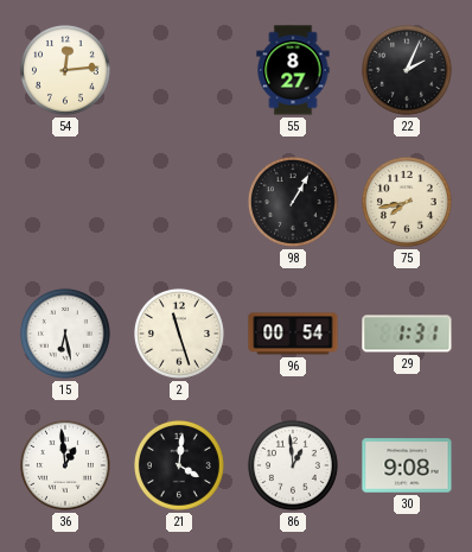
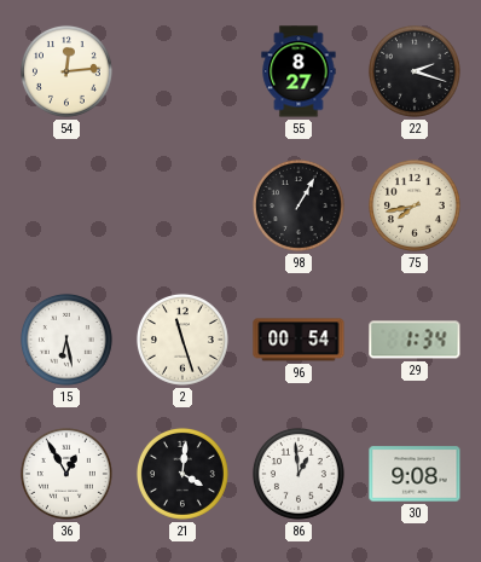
22: 2:04 -> 2:18
29: 1:31 -> 1:34
36: 12:59 -> 12:55
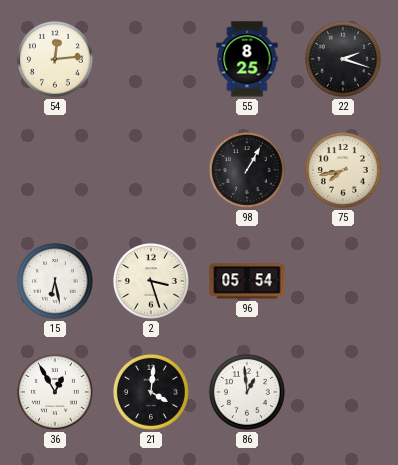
55: 8:27 -> 8:25
2: 11:27 -> 3:27
96: 00:54 -> 05:54
29: 1:34 -> none
30: 9:08 -> none
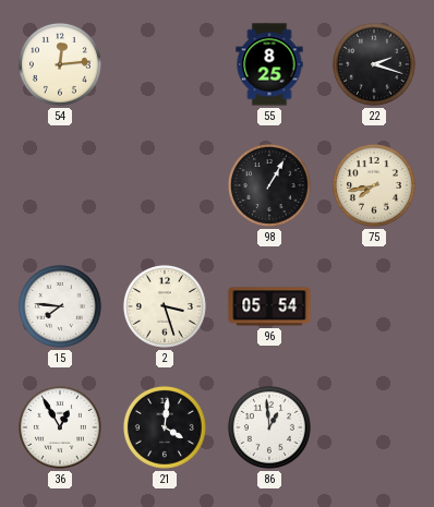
15: 6:28 -> 7:46
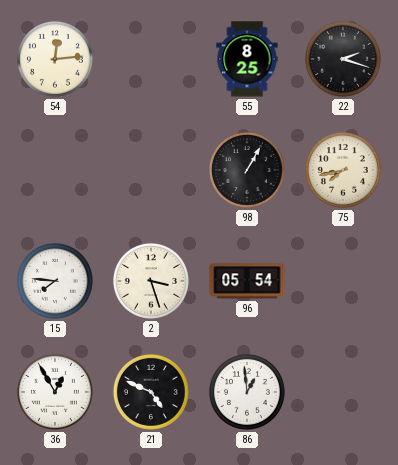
21: 4:01 -> 4:49
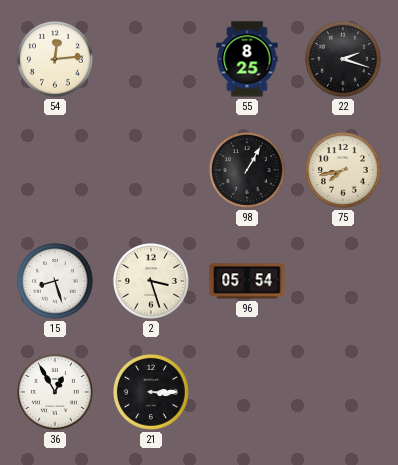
15: 7:46 -> 8:27
21: 4:49 -> 3:15
86: 12:59 -> none
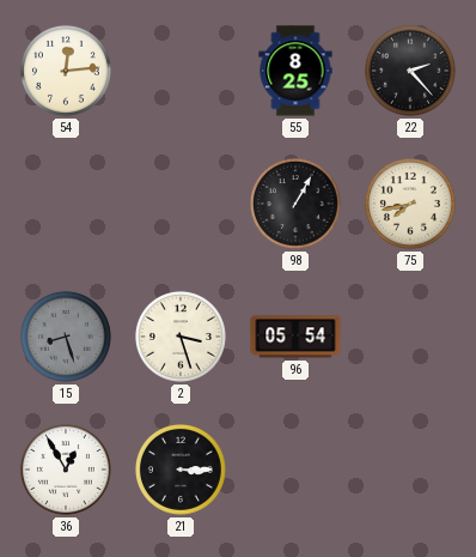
22: 2:18 -> 2:23
15 dial: white -> grey
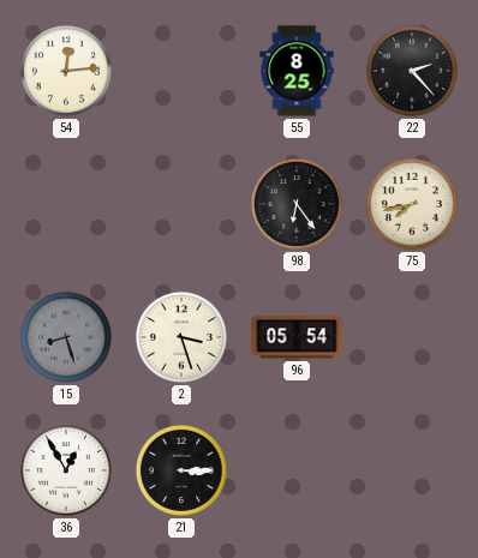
98: 1:05 -> 6:24
